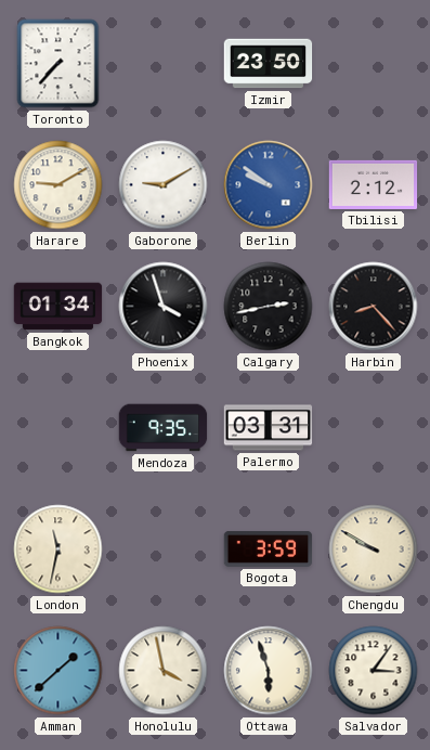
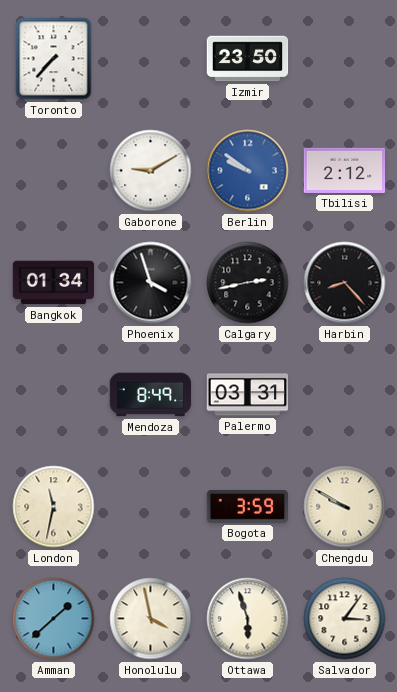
Harare: 9:10 -> none
Mendoza: 9:35 -> 8:49
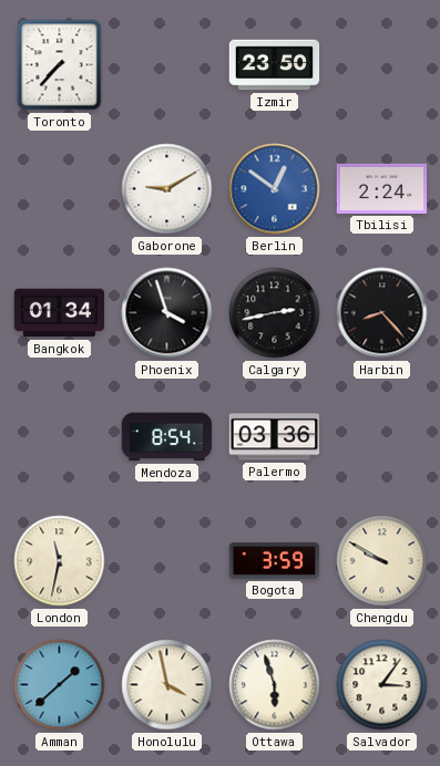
Berlin: 9:51 -> 12:51
Tbilisi: 2:12 -> 2:24
Mendoza: 8:49 -> 8:54
Palermo: 03:31 -> 03:36
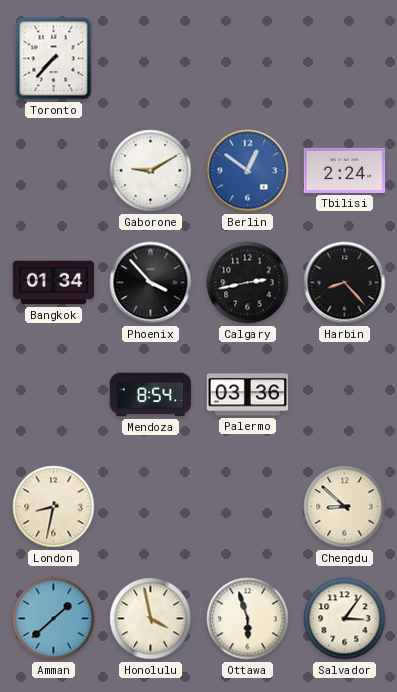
Izmir: 23:50 -> none
Phoenix: 3:57 -> 3:53
London: 11:32 -> 8:32
Bogota: 3:59 -> none
Chengdu: 9:50 -> 8:52
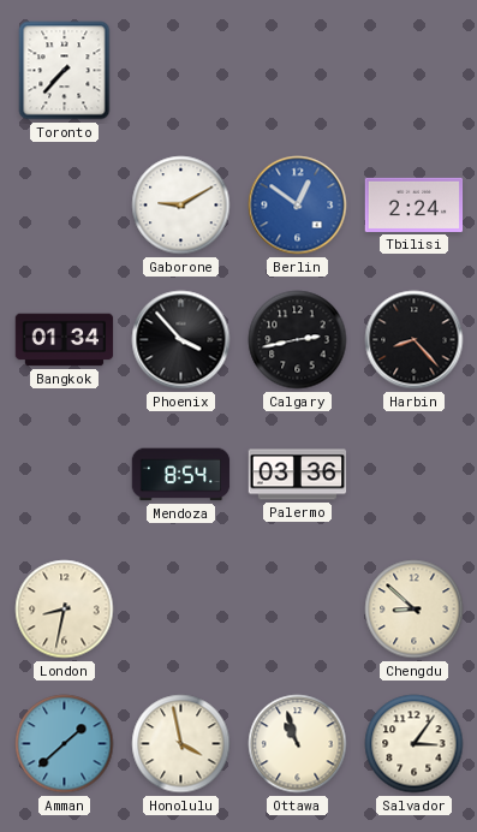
Ottawa: 5:57 -> 10:57
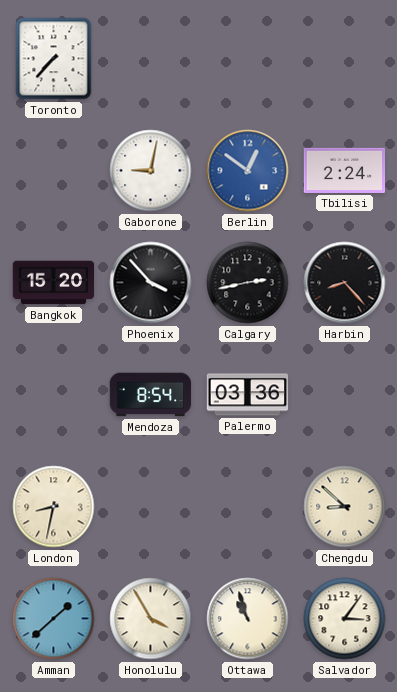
Gaborone: 9:10 -> 9:02
Bangkok: 01:34 -> 15:20
Honolulu: 3:58 -> 3:55
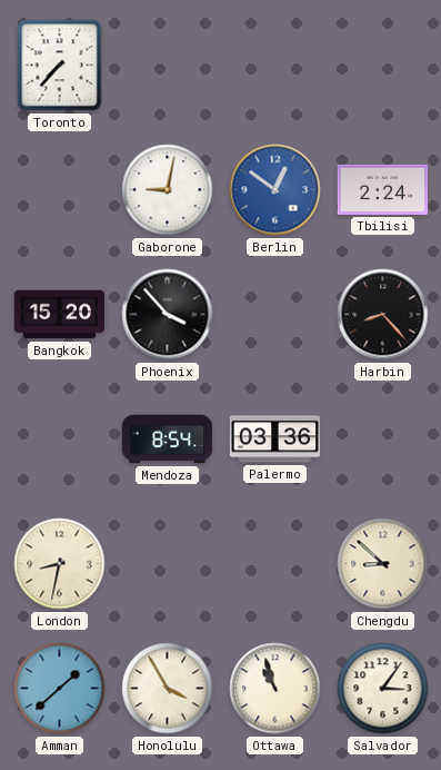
Calgary: 2:43 -> none
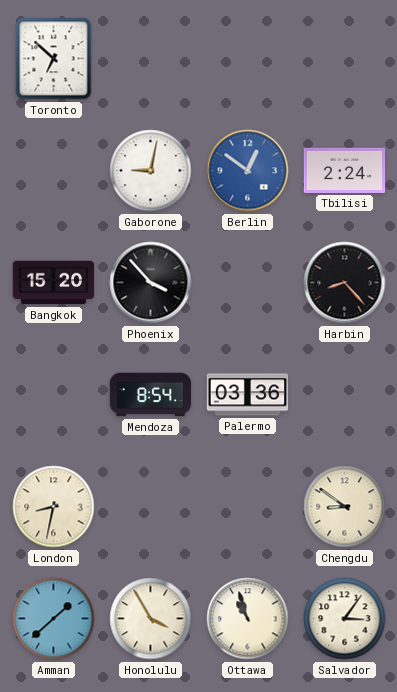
Toronto: 7:37 -> 6:52
Chengdu: 8:52 -> 8:51
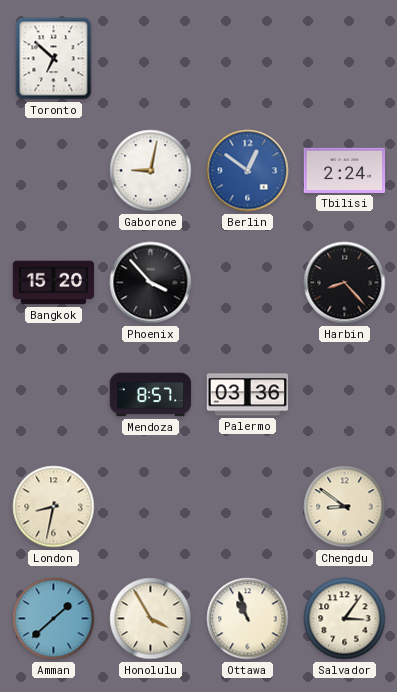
Mendoza: 8:54 -> 8:57
